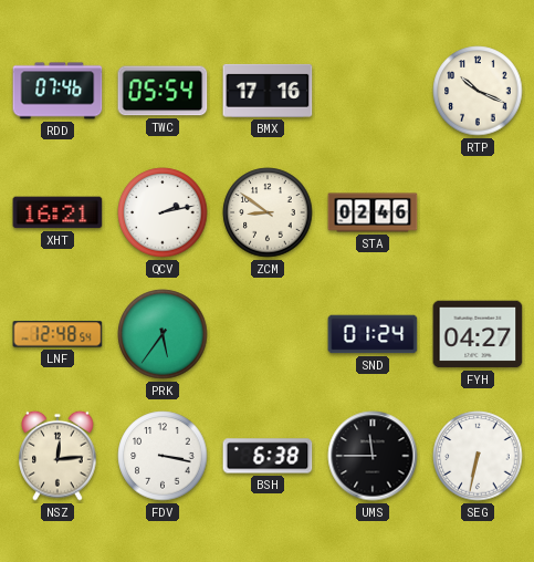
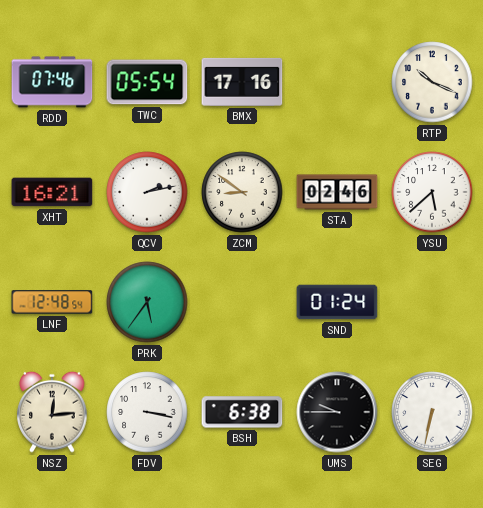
YSU: none -> 5:38
FYH: 04:27 -> none
UMS: 11:45 -> 9:45
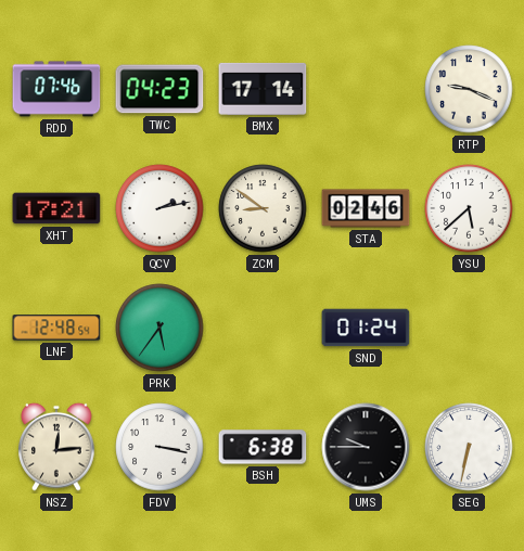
TWC: 05:54 -> 04:23
BMX: 17:16 -> 17:14
RTP: 10:19 -> 9:19
XHT: 16:21 -> 17:21
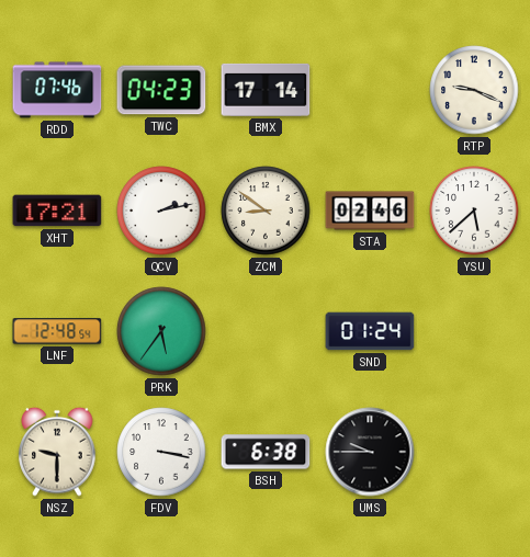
NSZ: 12:14 -> 9:30
SEG: 6:32 -> none
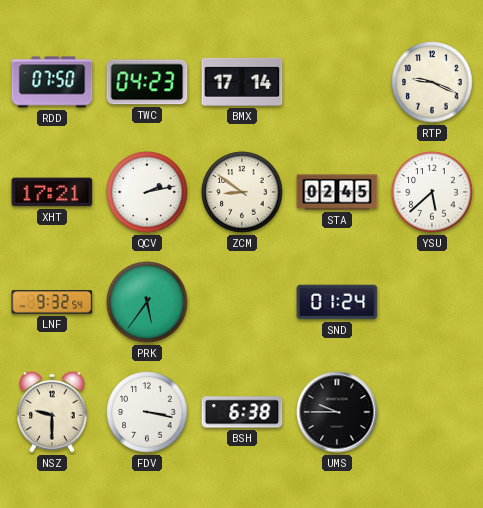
RDD: 07:46 -> 07:50
STA: 02:46 -> 02:45
LNF: 12:48 -> 9:32
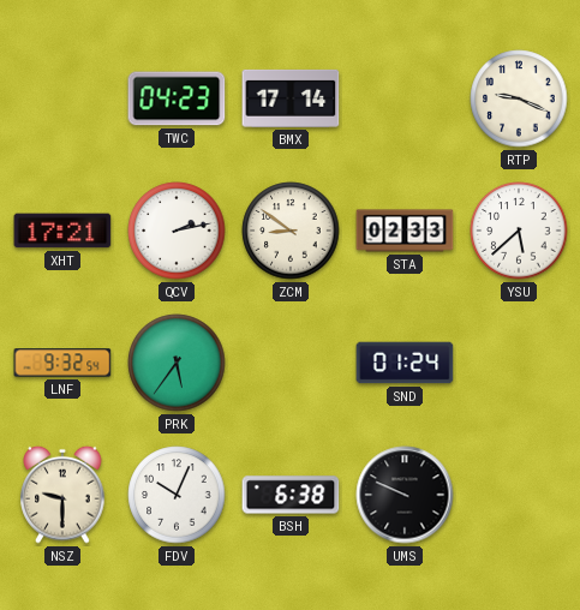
RDD: 07:50 -> none
STA: 02:45 -> 02:33
FDV: 3:17 -> 10:04
UMS: 9:45 -> 9:49
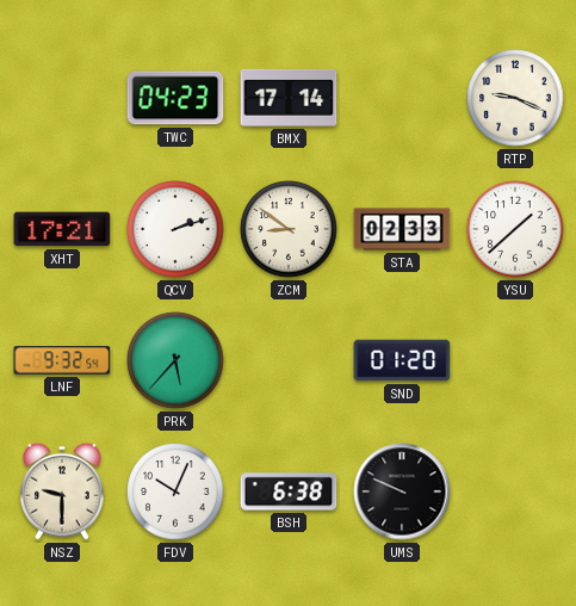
QCV: 2:13 -> 2:12
YSU: 5:38 -> 1:38
PRK: 5:36 -> 5:37
SND: 01:24 -> 01:20
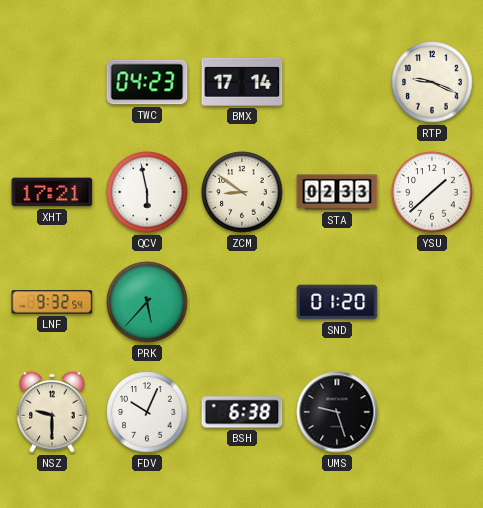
QCV: 2:12 -> 5:58
UMS: 9:49 -> 9:27
